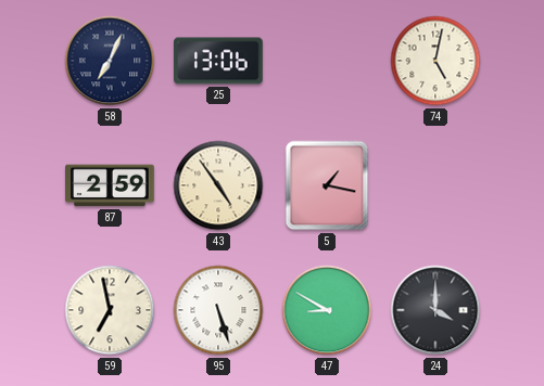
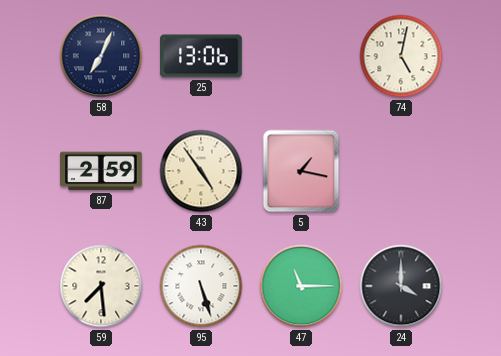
59: 6:58 -> 7:29
47: 8:50 -> 11:15
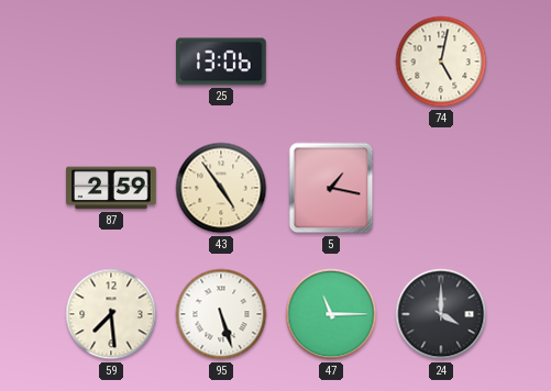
58: 7:04 -> none
